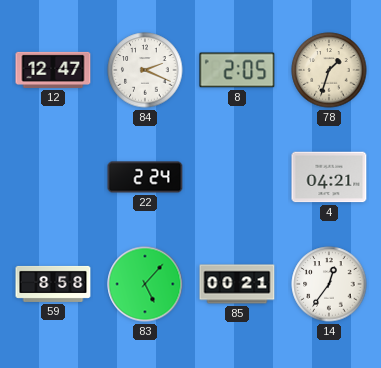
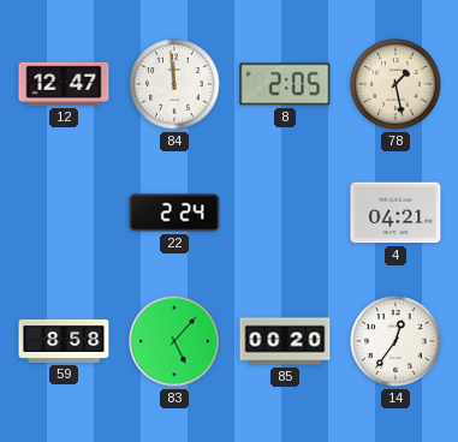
84: 2:19 -> 11:59
78: 1:33 -> 1:28
85: 00:21 -> 00:20
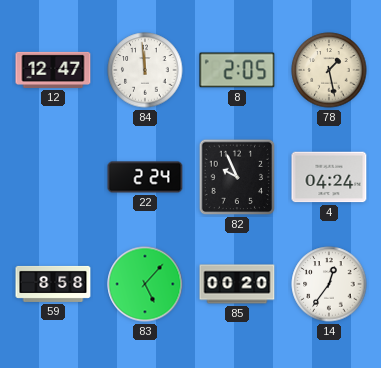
82: none -> 9:56
4: 04:21 -> 04:24
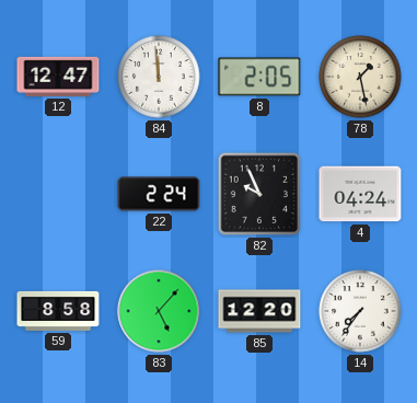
85: 00:20 -> 12:20
14: 12:36 -> 7:36
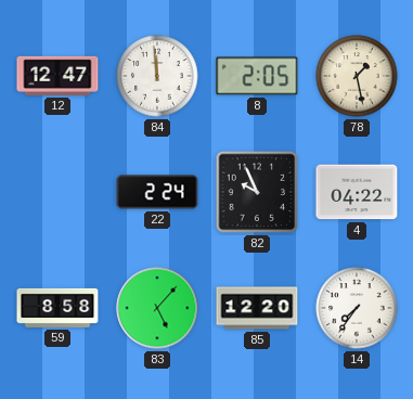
4: 04:24 -> 04:22
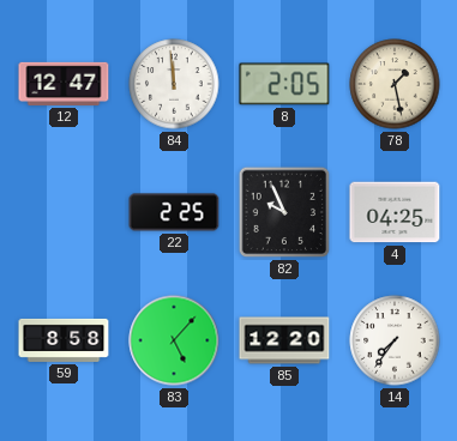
22: 2:24 -> 2:25
4: 04:22 -> 04:25
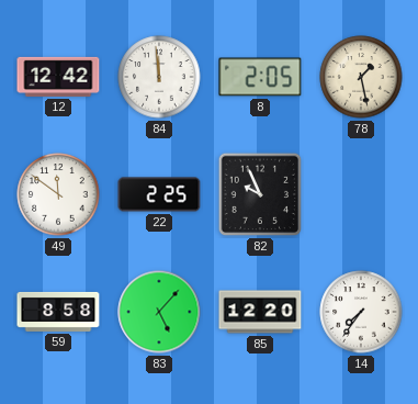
12: 12:47 -> 12:42
49: none -> 11:51
4: 04:25 -> none
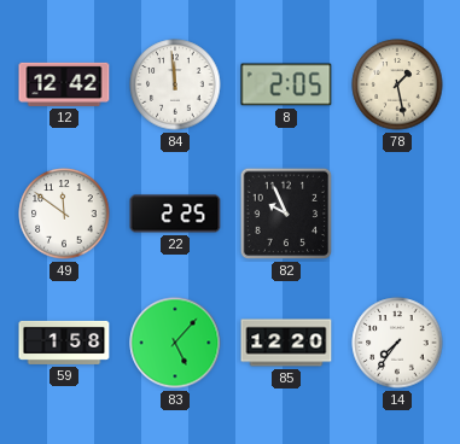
59: 8:58 -> 1:58
